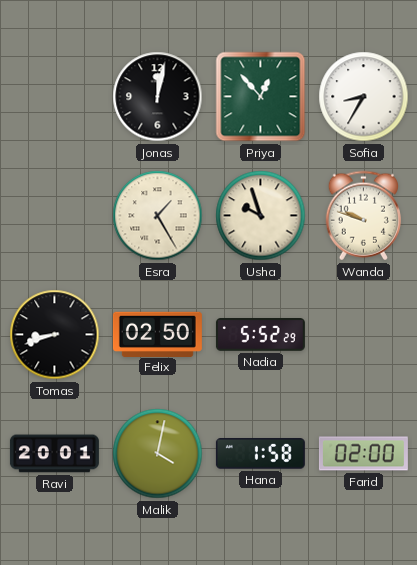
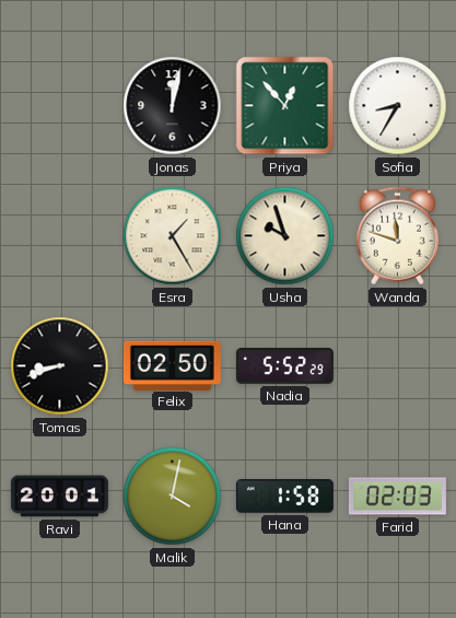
Wanda: 9:48 -> 11:48
Farid: 02:00 -> 02:03
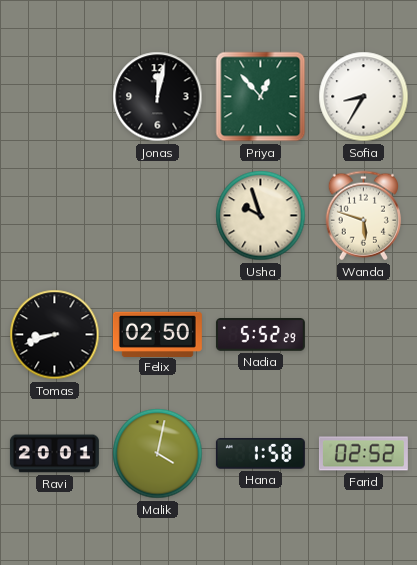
Esra: 1:25 -> none
Wanda: 11:48 -> 5:48
Farid: 02:03 -> 02:52
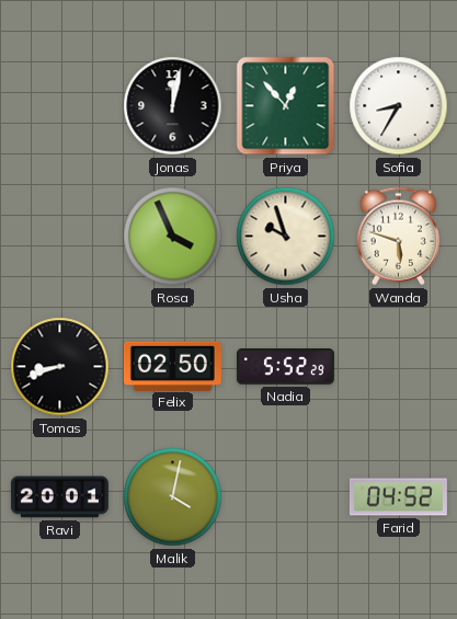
Rosa: none -> 3:56
Hana: 1:58 -> none
Farid: 02:52 -> 04:52
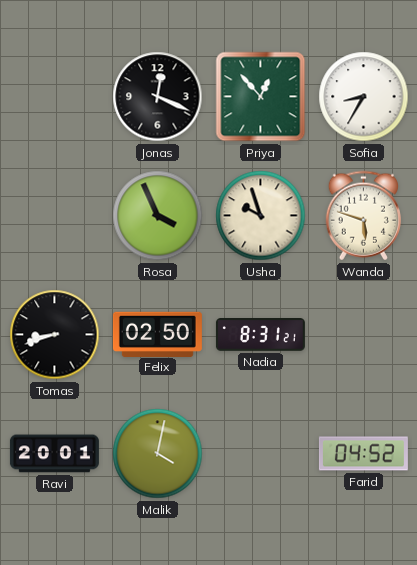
Jonas: 12:02 -> 12:19
Nadia: 5:52 -> 8:31
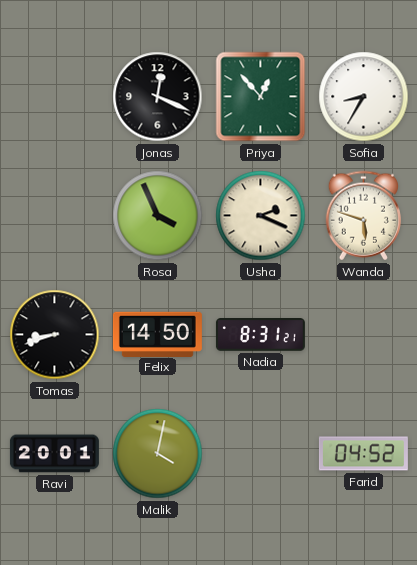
Usha: 9:57 -> 2:19
Felix: 02:50 -> 14:50
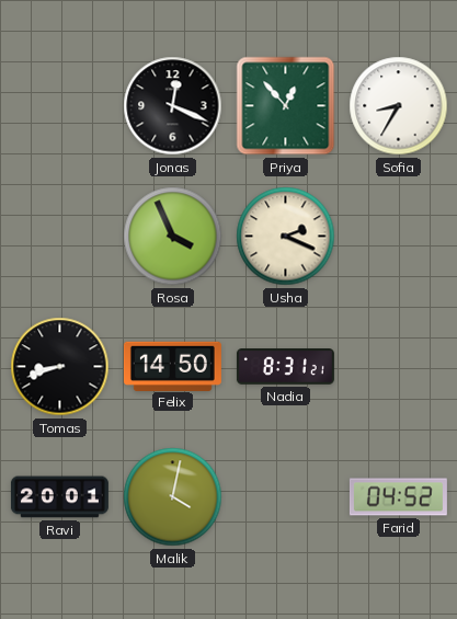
Wanda: 5:48 -> none
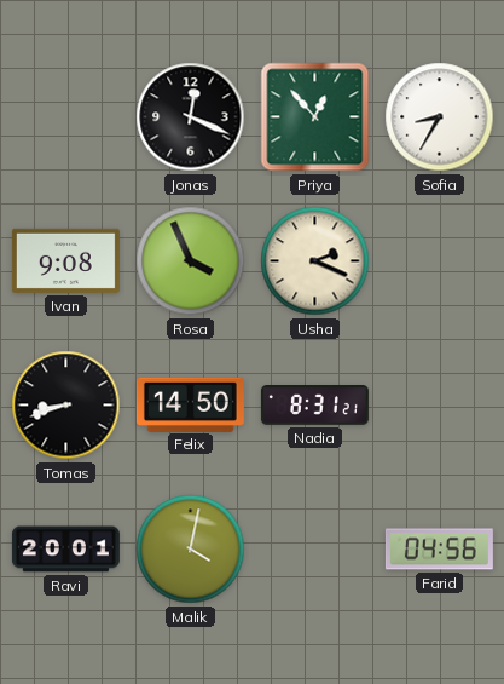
Ivan: none -> 9:08
Farid: 04:52 -> 04:56
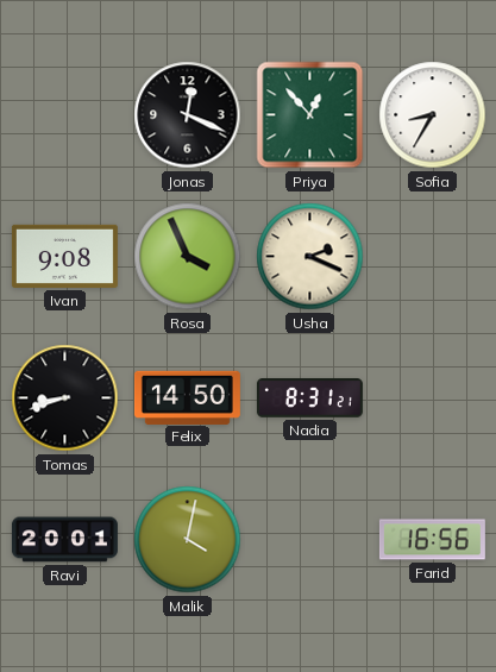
Farid: 04:56 -> 16:56
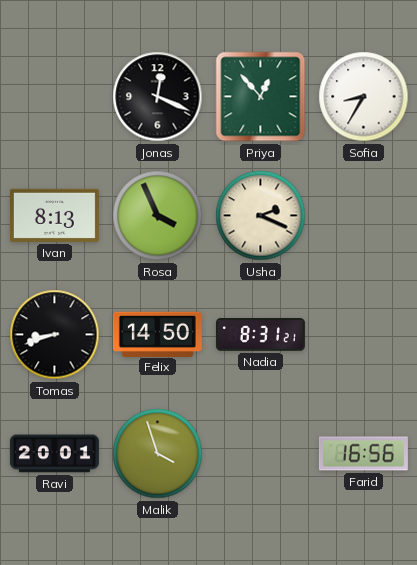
Ivan: 9:08 -> 8:13
Malik: 4:02 -> 3:57
